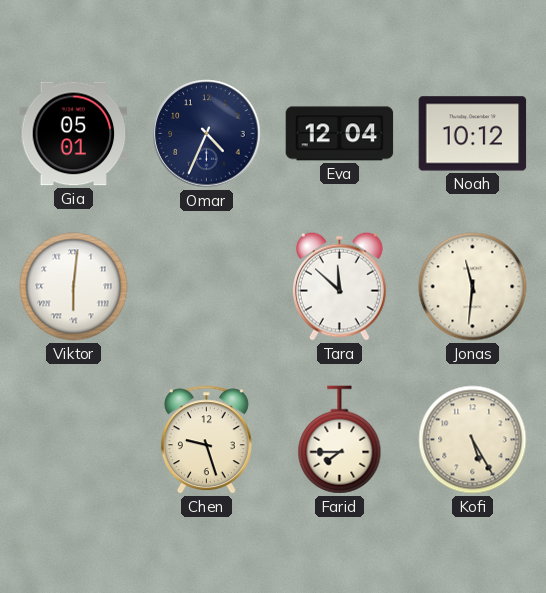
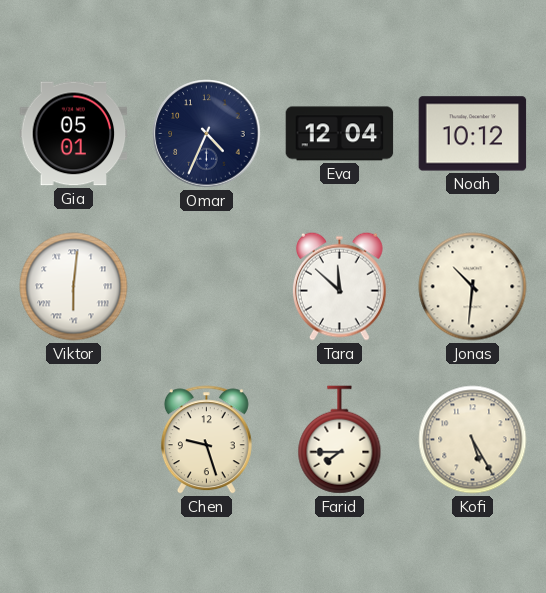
Jonas: 11:31 -> 10:31
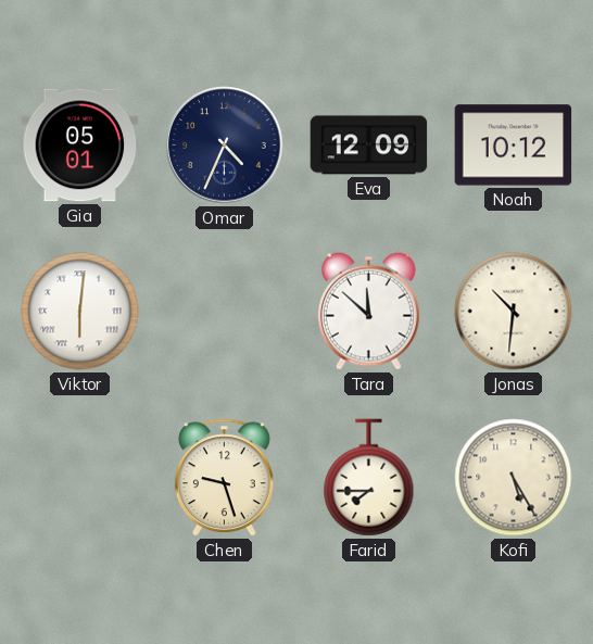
Eva: 12:04 -> 12:09
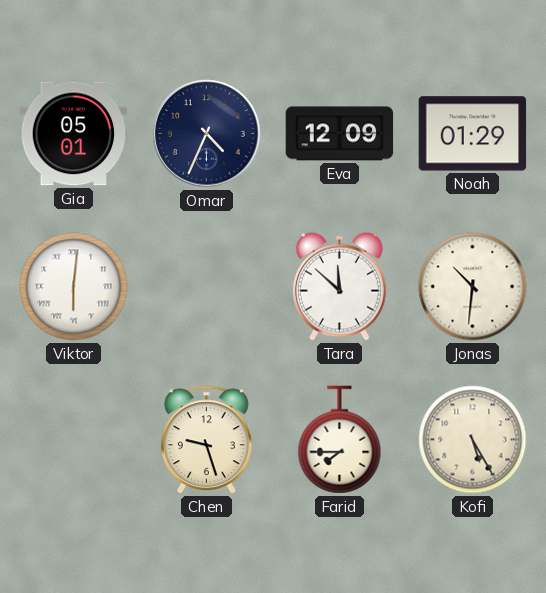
Noah: 10:12 -> 01:29
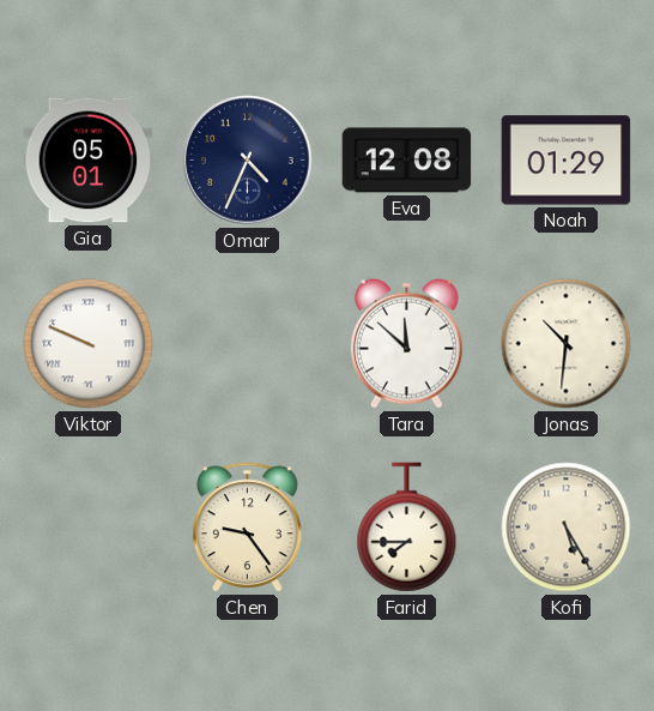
Eva: 12:09 -> 12:08
Viktor: 6:01 -> 9:49
Chen: 9:27 -> 9:24
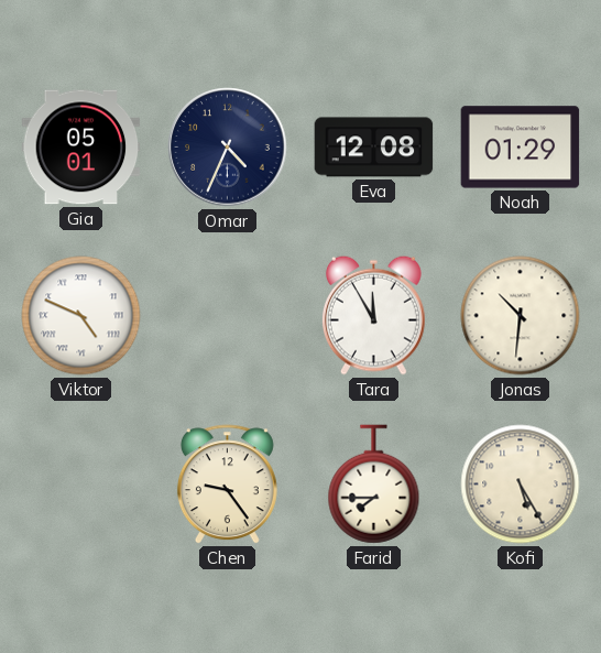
Viktor: 9:49 -> 4:49
Tara: 11:52 -> 11:55
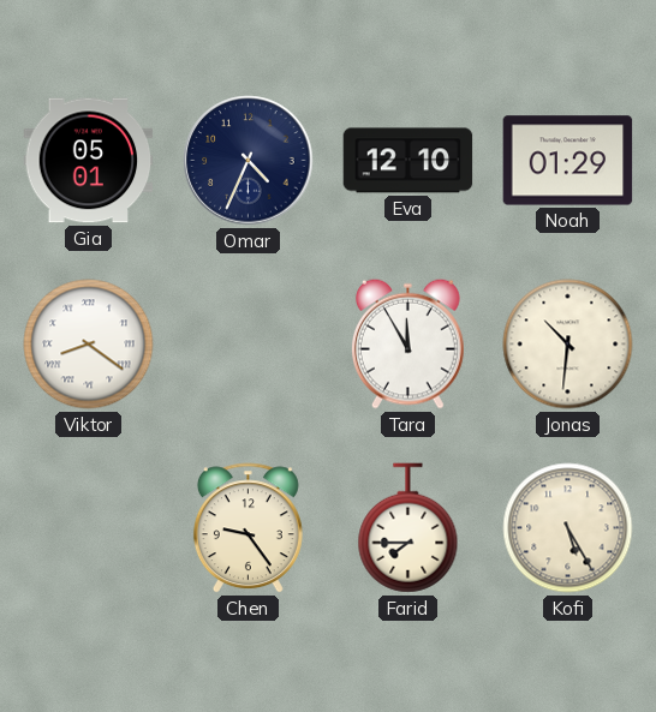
Eva: 12:08 -> 12:10
Viktor: 4:49 -> 8:21
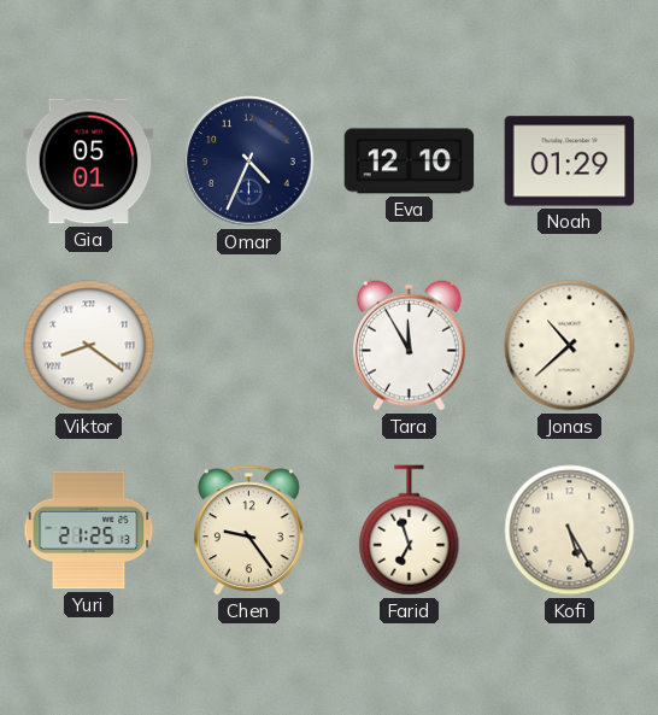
Jonas: 10:31 -> 10:38
Yuri: none -> 21:25
Farid: 7:45 -> 6:57
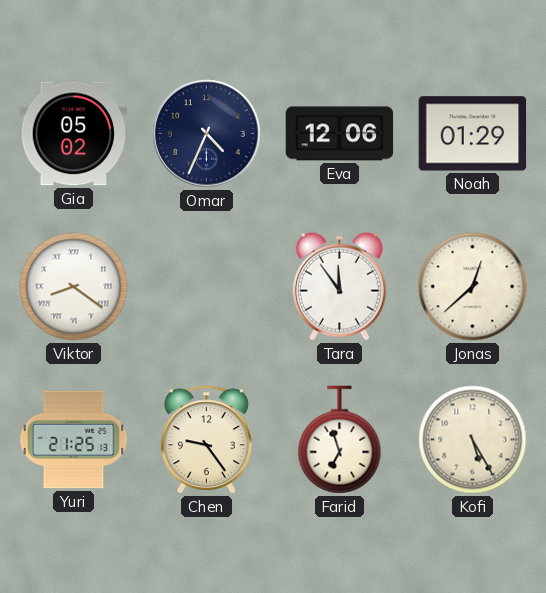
Gia: 05:01 -> 05:02
Eva: 12:10 -> 12:06
Tara: 11:55 -> 11:54
Jonas: 10:38 -> 12:38
